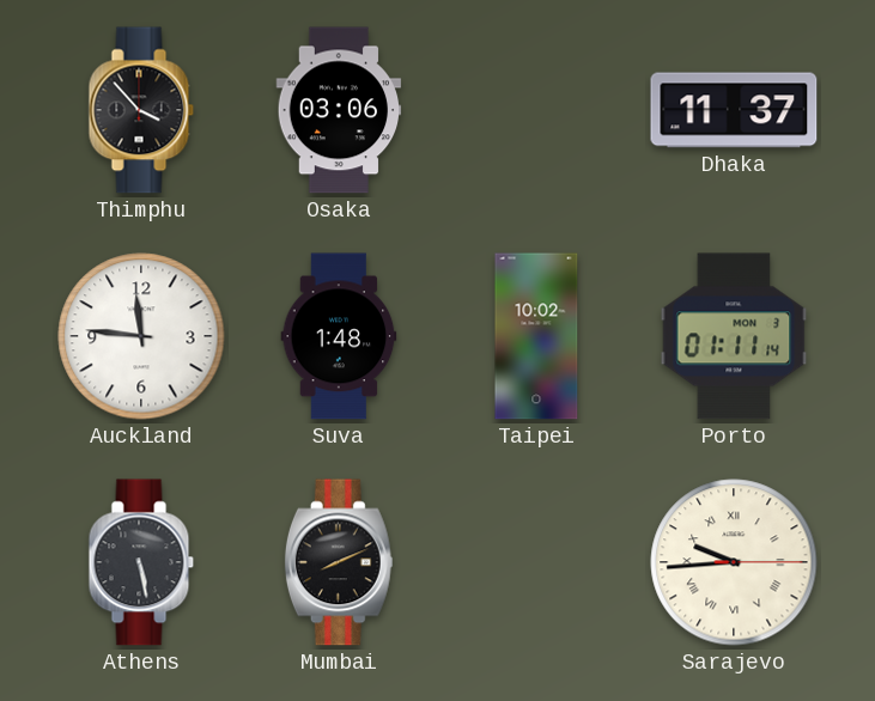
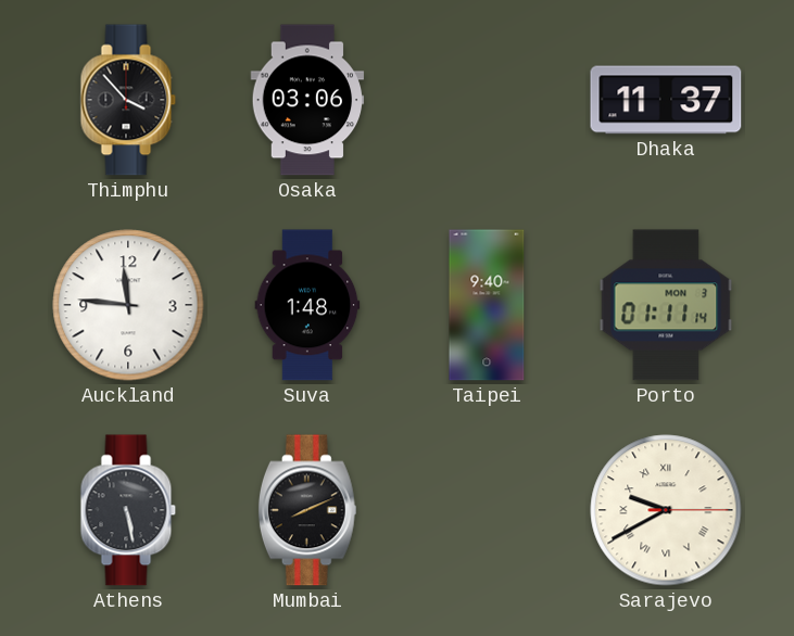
Taipei: 10:02 -> 9:40
Sarajevo: 9:44 -> 9:40
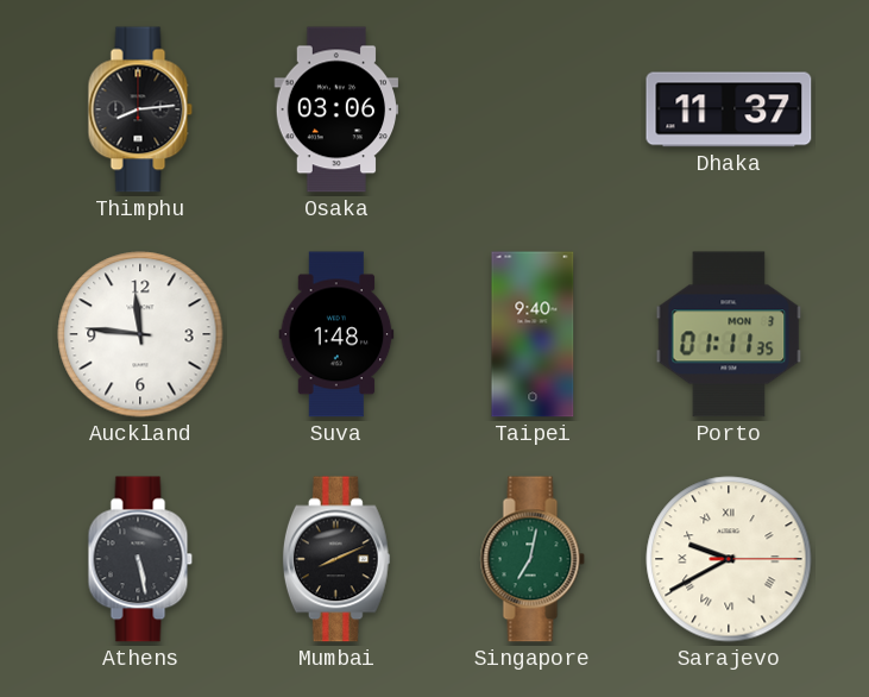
Thimphu: 3:53 -> 8:14
Porto: 01:11:14 -> 01:11:35
Singapore: none -> 7:02
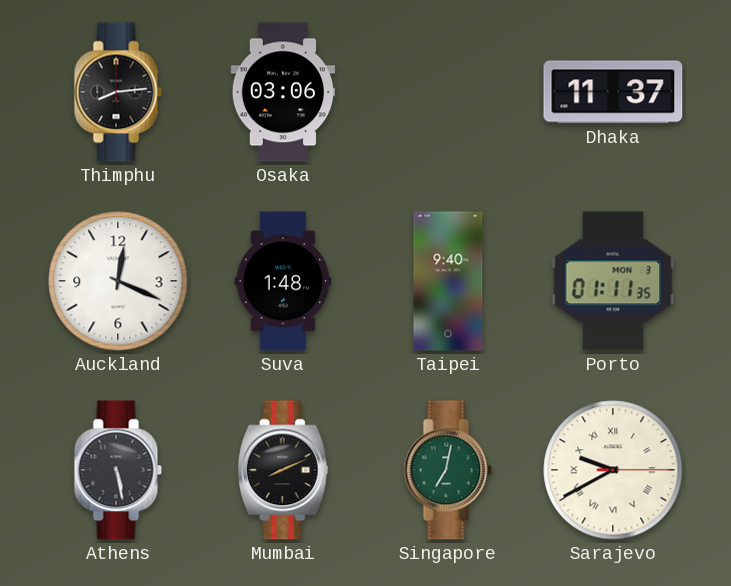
Auckland: 11:46 -> 12:19
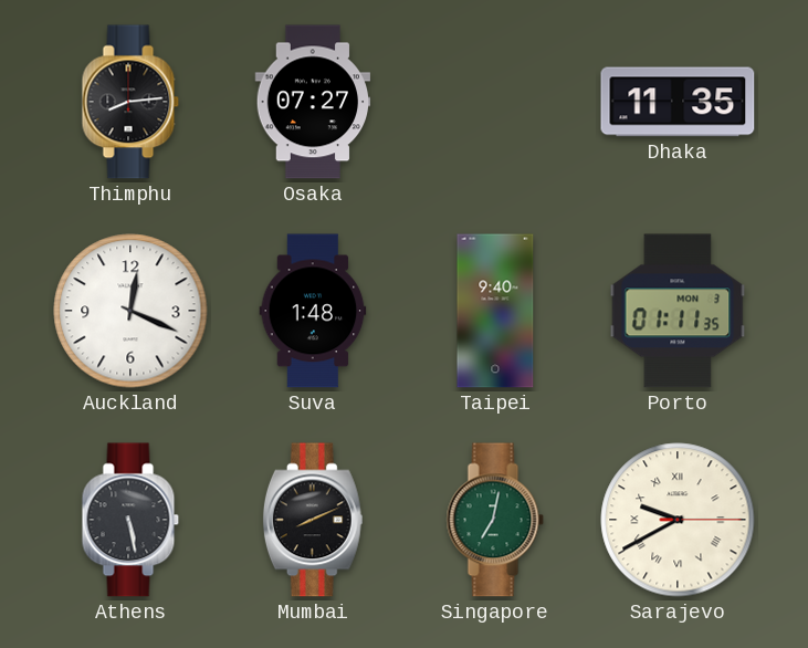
Osaka: 03:06 -> 07:27
Dhaka: 11:37 -> 11:35
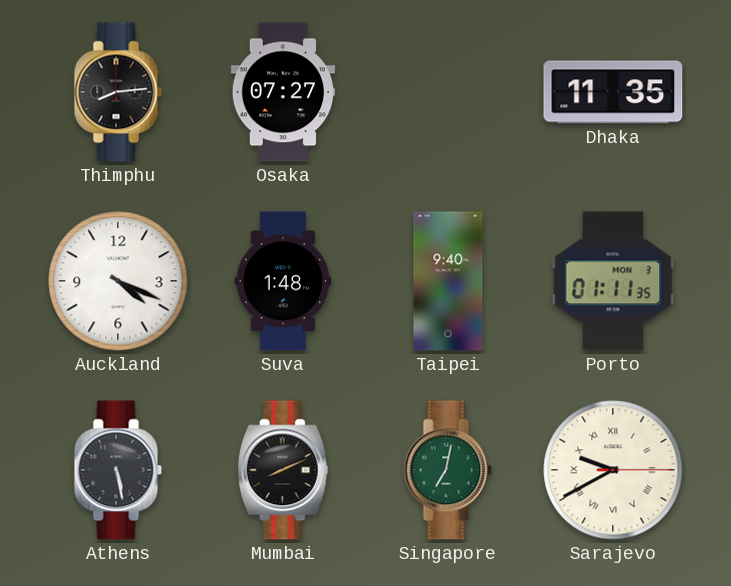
Auckland: 12:19 -> 4:19
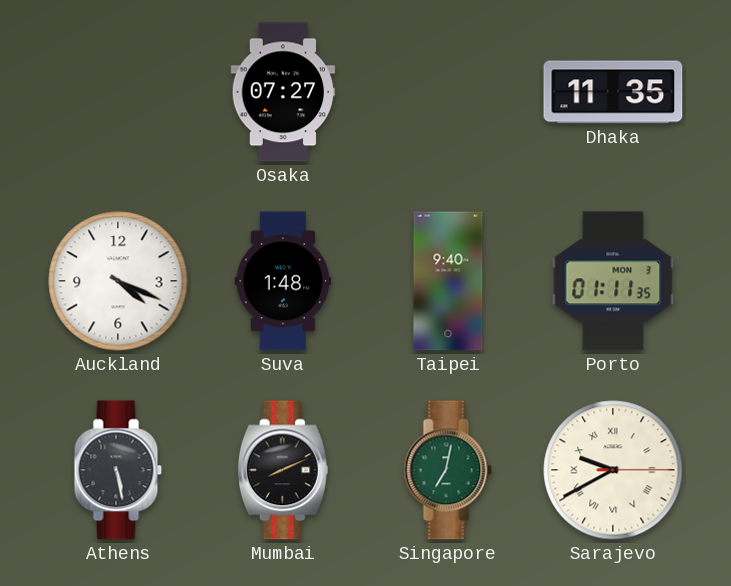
Thimphu: 8:14 -> none
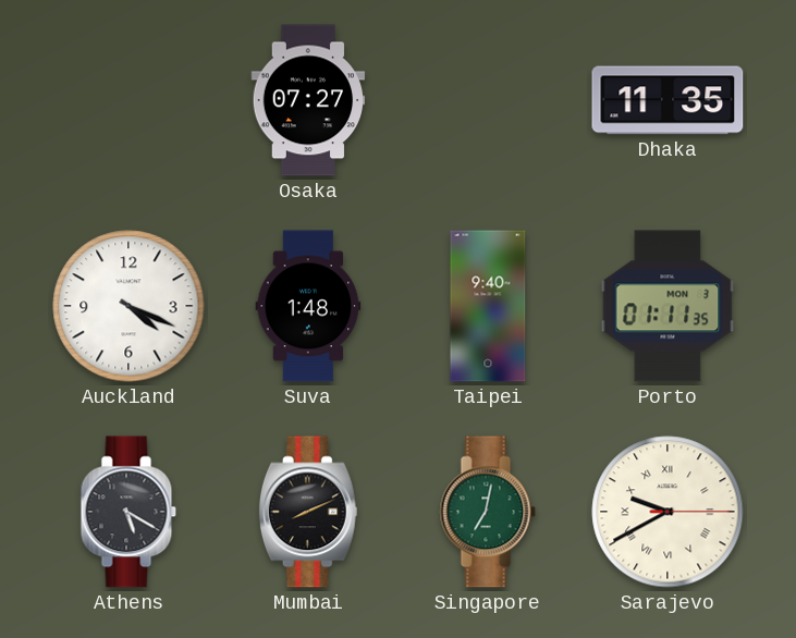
Athens: 5:28 -> 5:20
